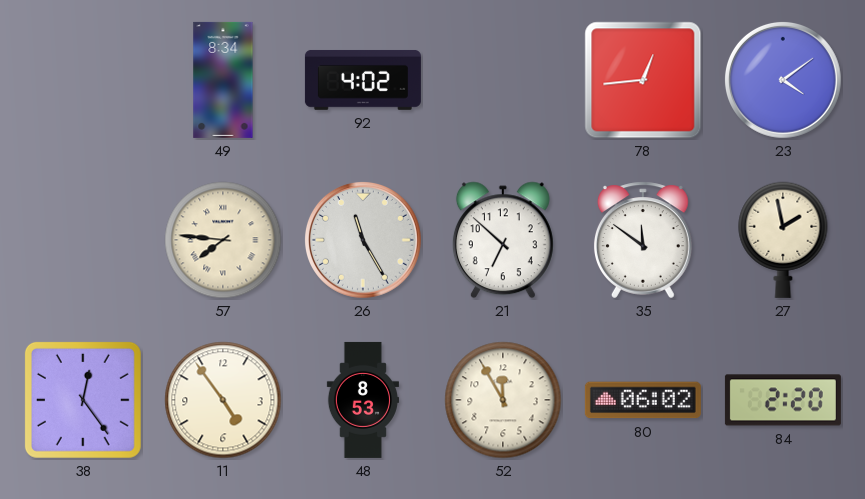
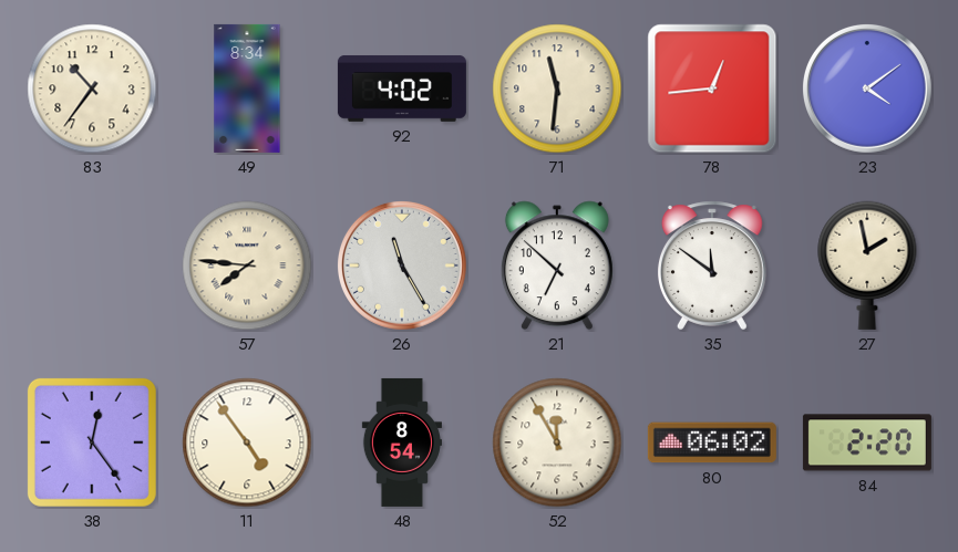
83: none -> 10:36
71: none -> 11:31
48: 8:53 -> 8:54
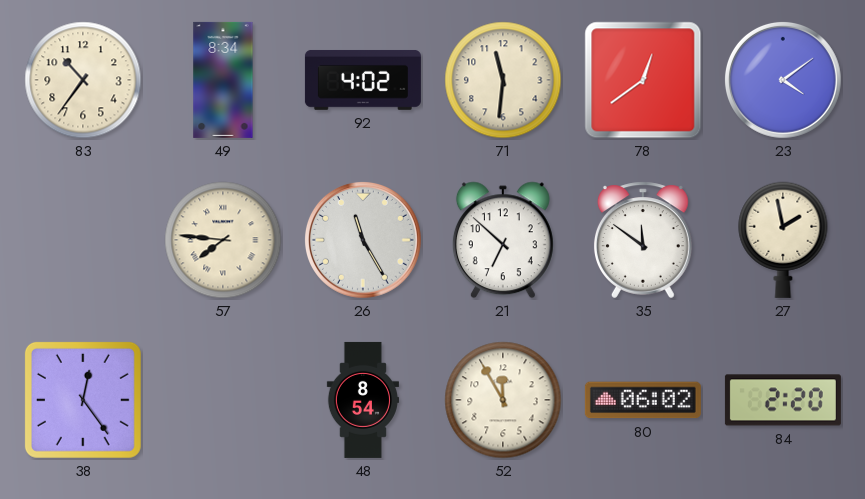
78: 12:44 -> 12:39
11: 4:54 -> none
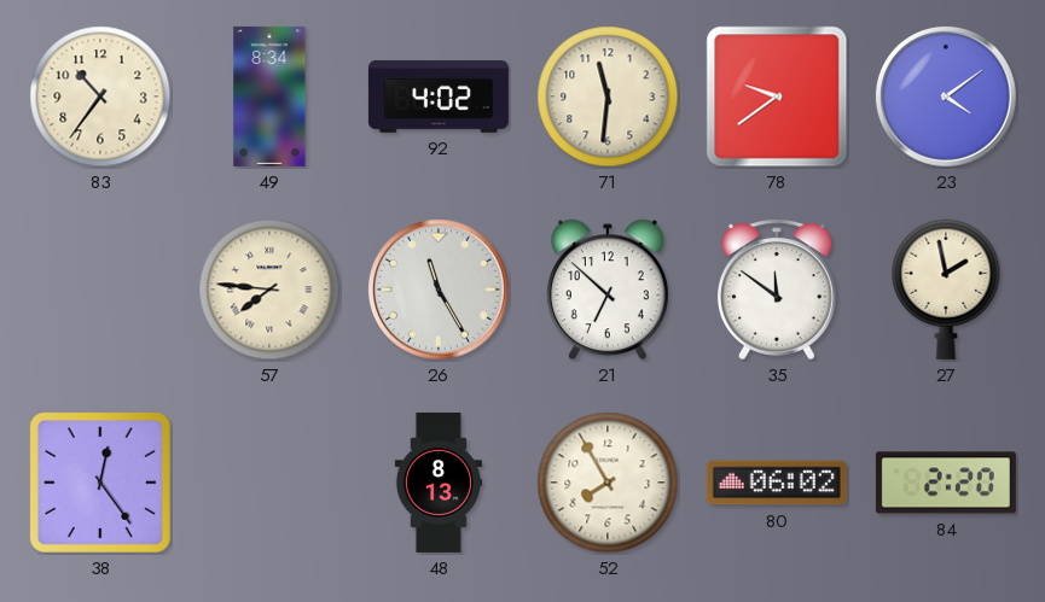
78: 12:39 -> 9:39
48: 8:54 -> 8:13
52: 11:55 -> 7:55
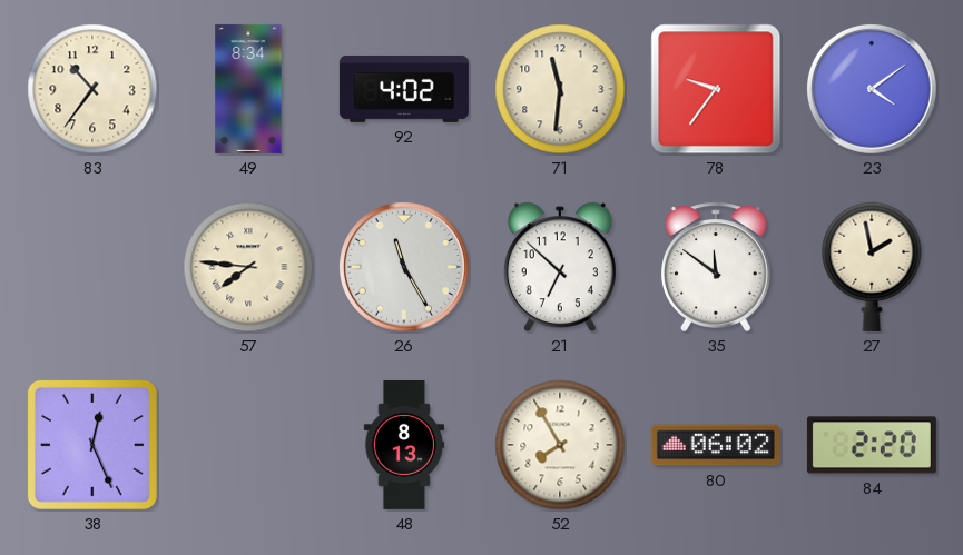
78: 9:39 -> 9:36
38: 12:24 -> 12:26
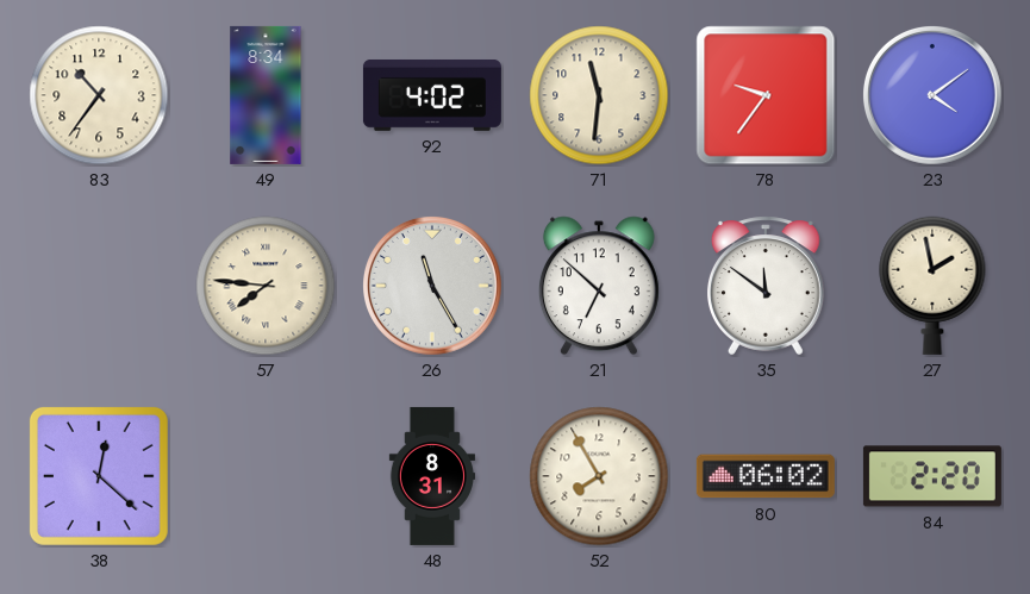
38: 12:26 -> 12:22
48: 8:13 -> 8:31
